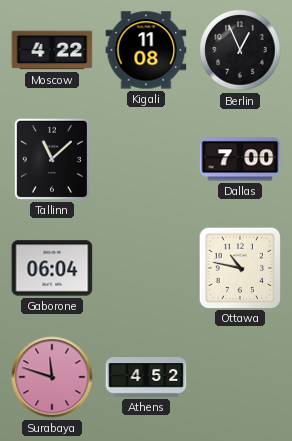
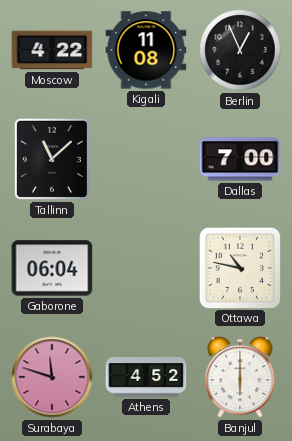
Banjul: none -> 6:00
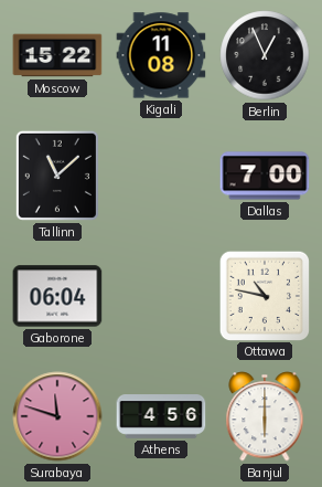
Moscow: 4:22 -> 15:22
Athens: 4:52 -> 4:56
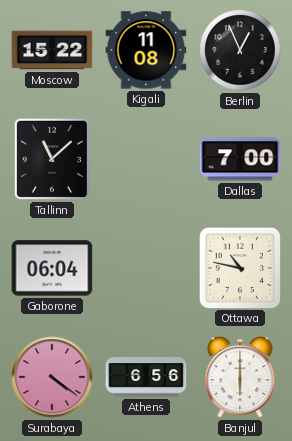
Surabaya: 11:48 -> 4:21
Athens: 4:56 -> 6:56
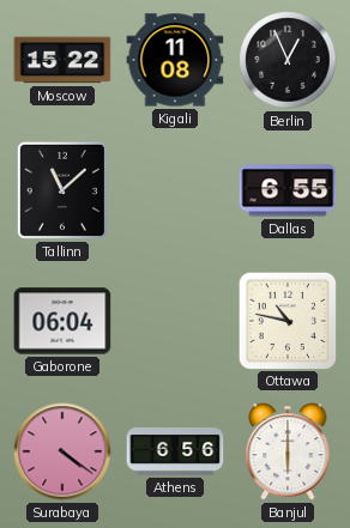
Dallas: 7:00 -> 6:55
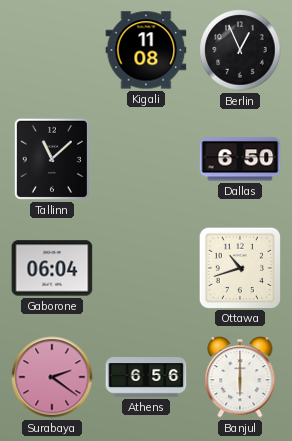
Moscow: 15:22 -> none
Dallas: 6:55 -> 6:50
Ottawa: 10:47 -> 10:42
Surabaya: 4:21 -> 2:21
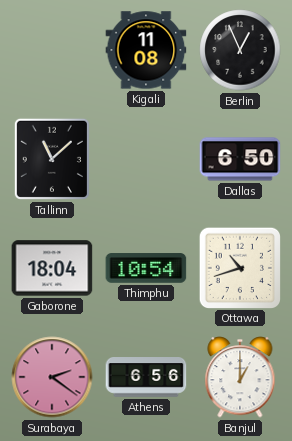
Gaborone: 06:04 -> 18:04
Thimphu: none -> 10:54
Banjul: 6:00 -> 1:00
